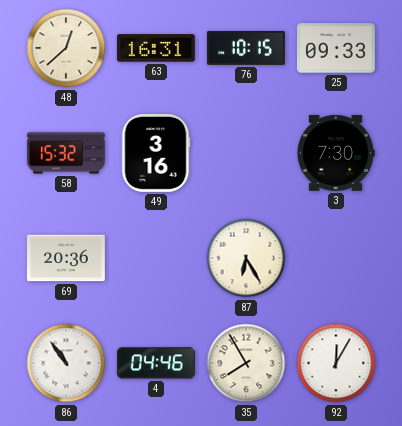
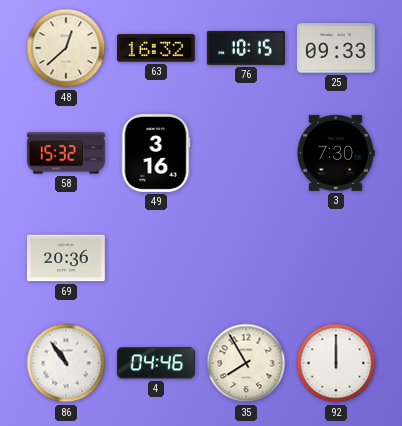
63: 16:31 -> 16:32
87: 6:25 -> none
92: 12:05 -> 12:00
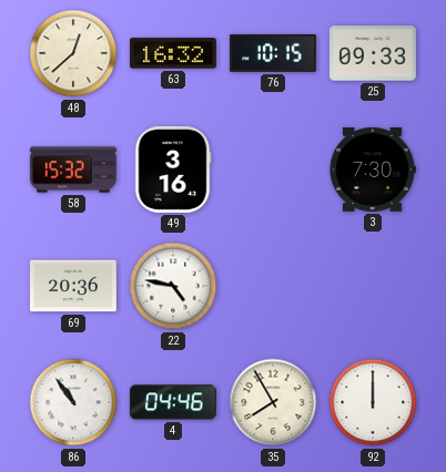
22: none -> 4:47
